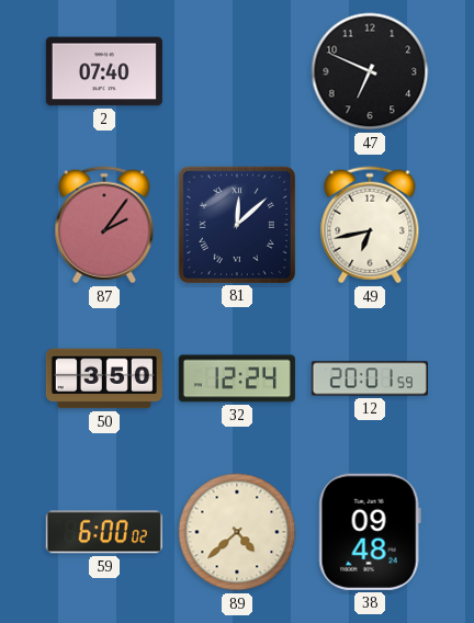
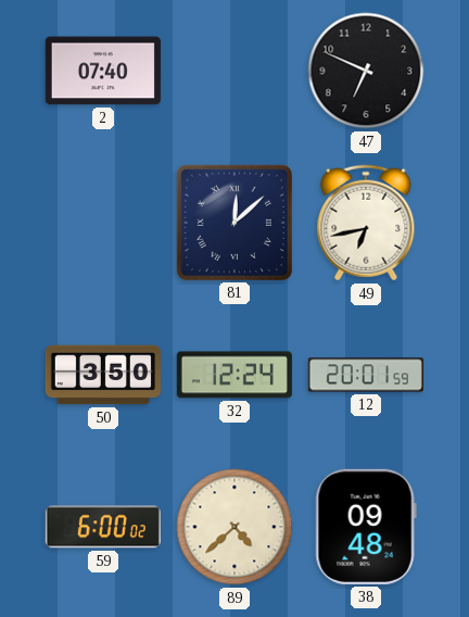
87: 2:06 -> none
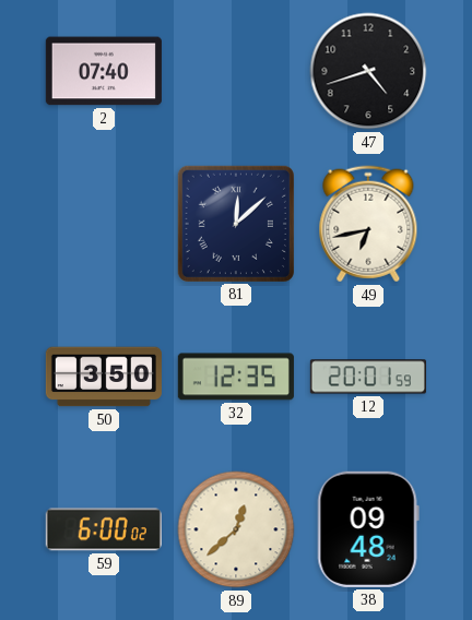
47: 6:49 -> 4:42
32: 12:24 -> 12:35
89: 4:38 -> 12:38
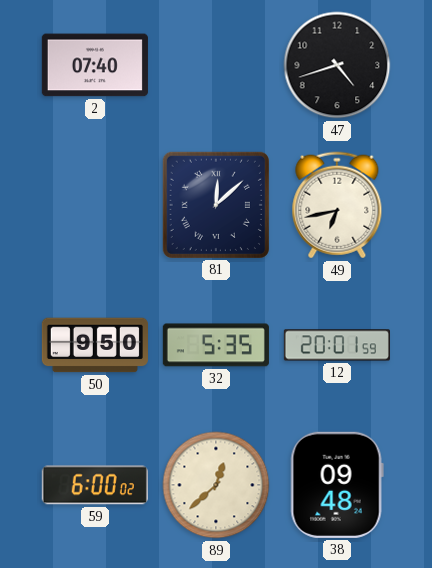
50: 3:50 -> 9:50
32: 12:35 -> 5:35
